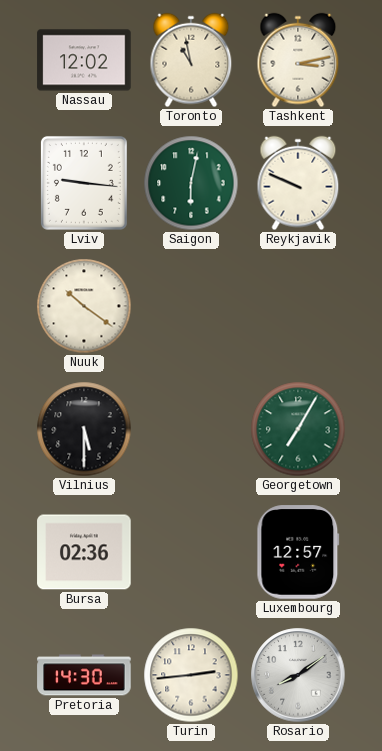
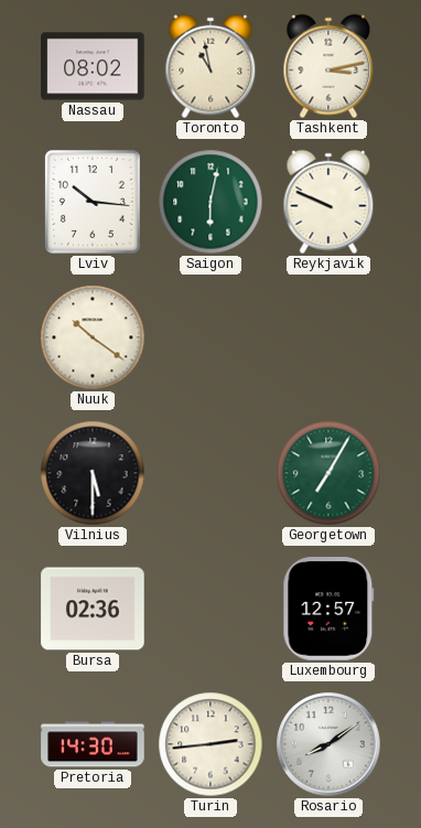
Nassau: 12:02 -> 08:02
Lviv: 9:16 -> 10:16
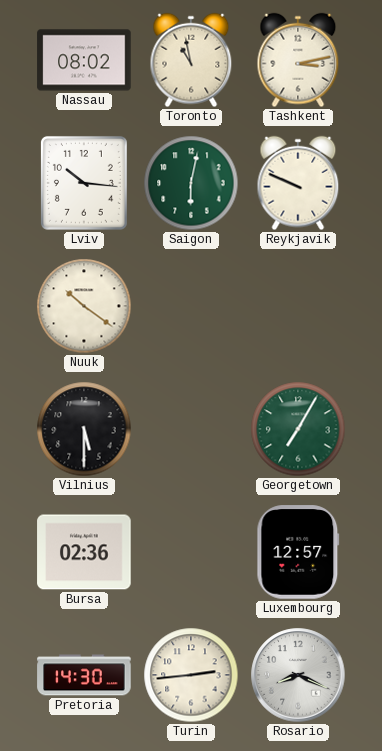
Rosario: 8:09 -> 8:19
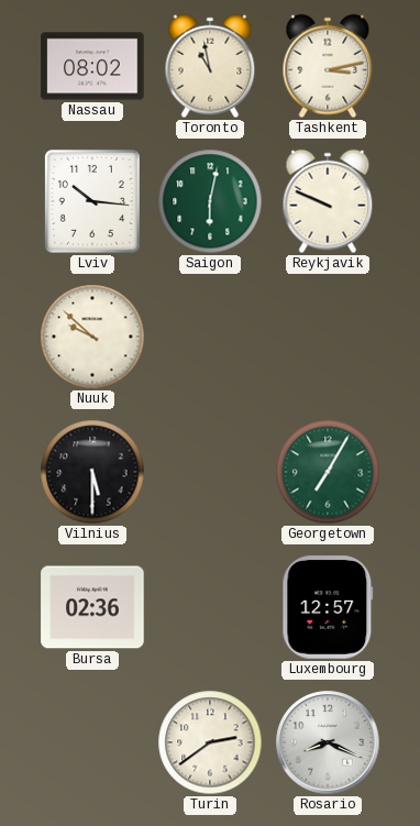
Nuuk: 10:21 -> 9:52
Pretoria: 14:30 -> none
Turin: 2:44 -> 2:39
